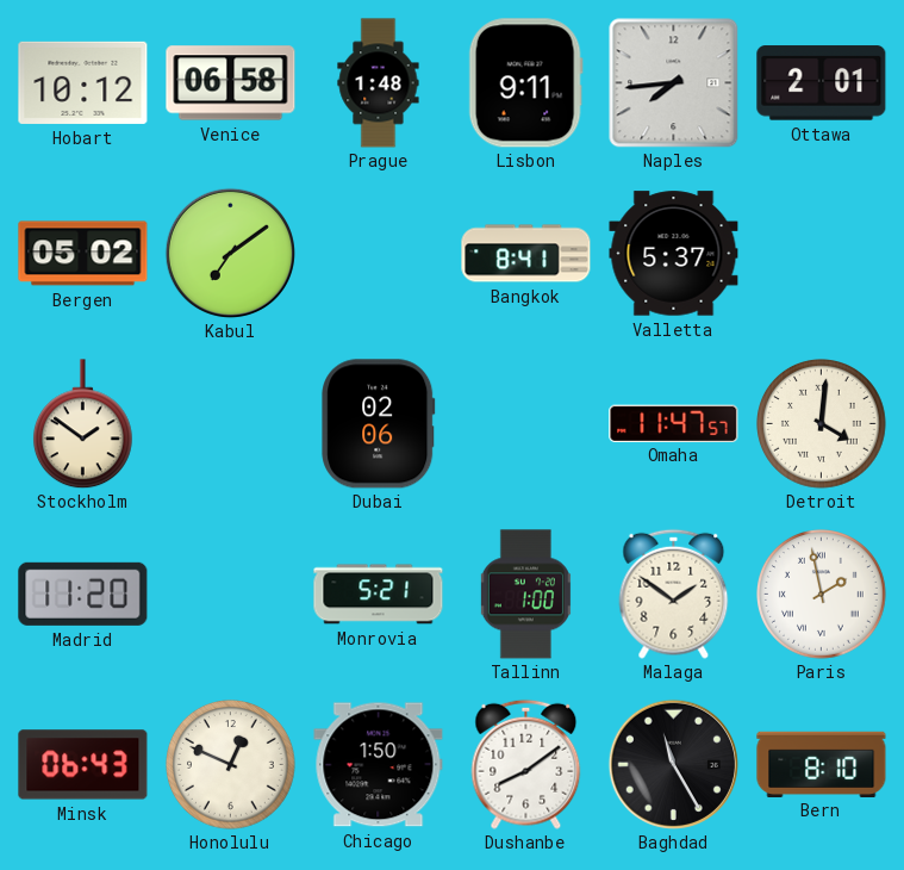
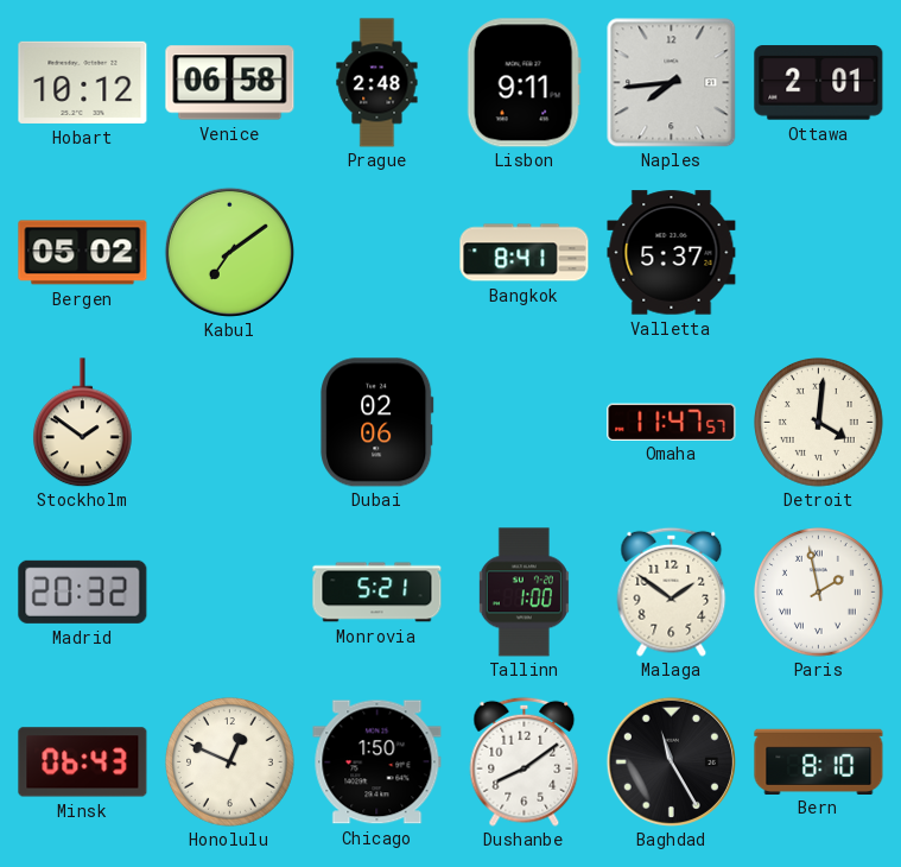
Prague: 1:48 -> 2:48
Madrid: 11:20 -> 20:32
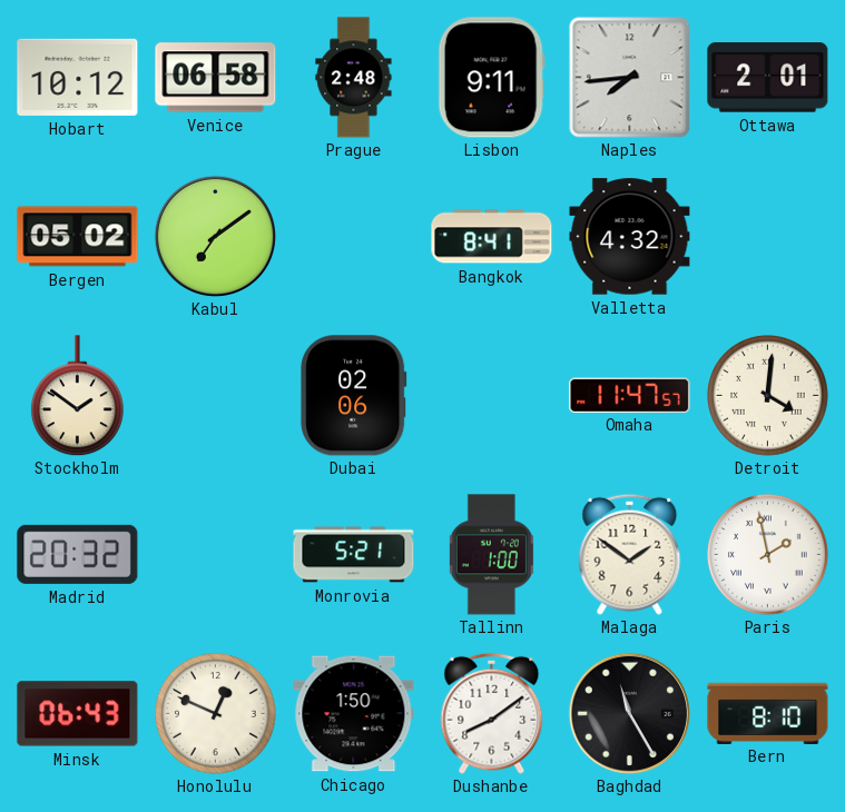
Valletta: 5:37 -> 4:32
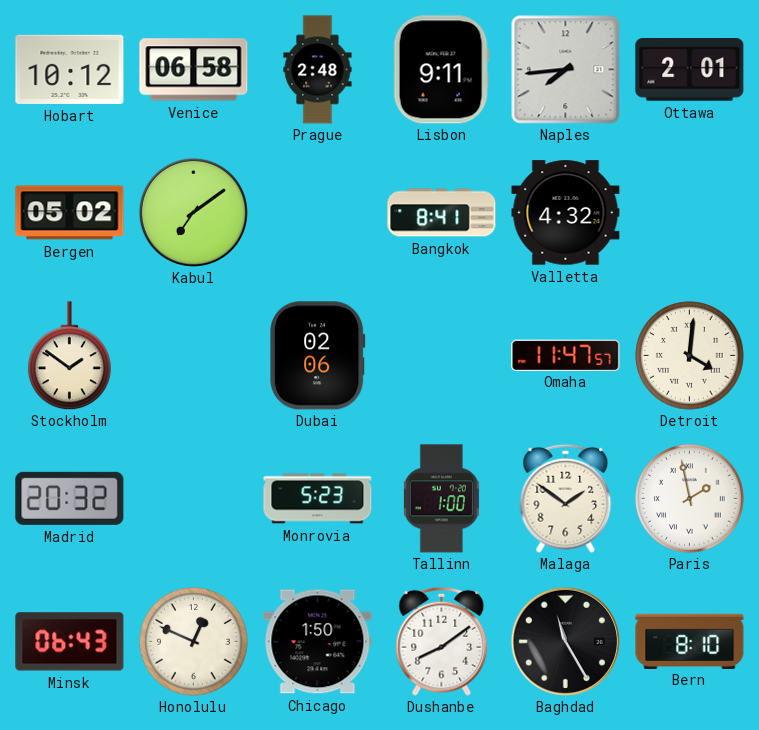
Monrovia: 5:21 -> 5:23
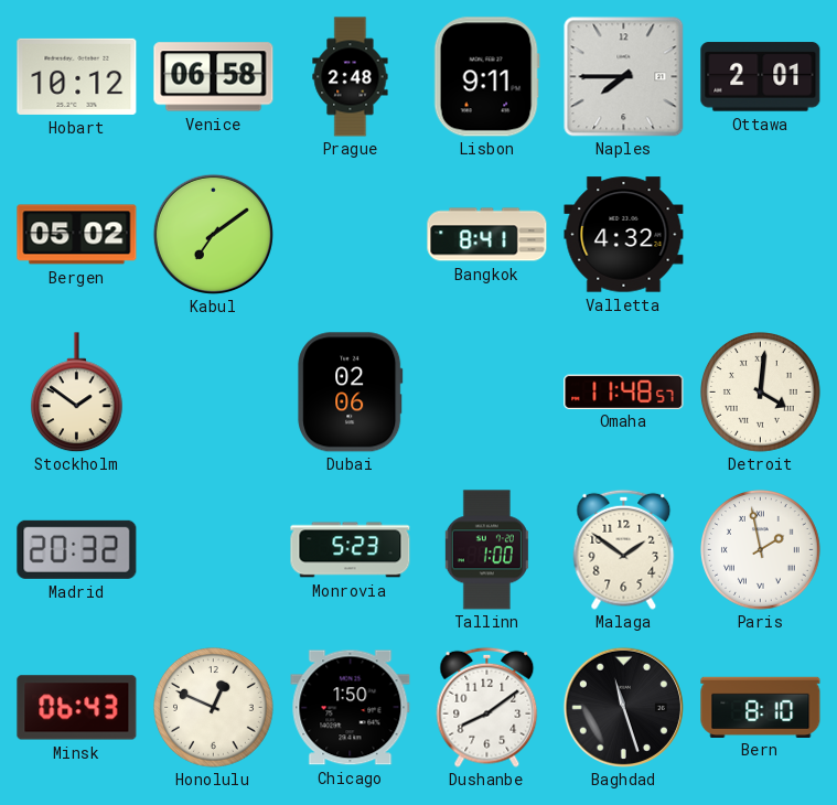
Naples: 7:44 -> 7:45
Omaha: 11:47 -> 11:48
Baghdad: 11:25 -> 11:27
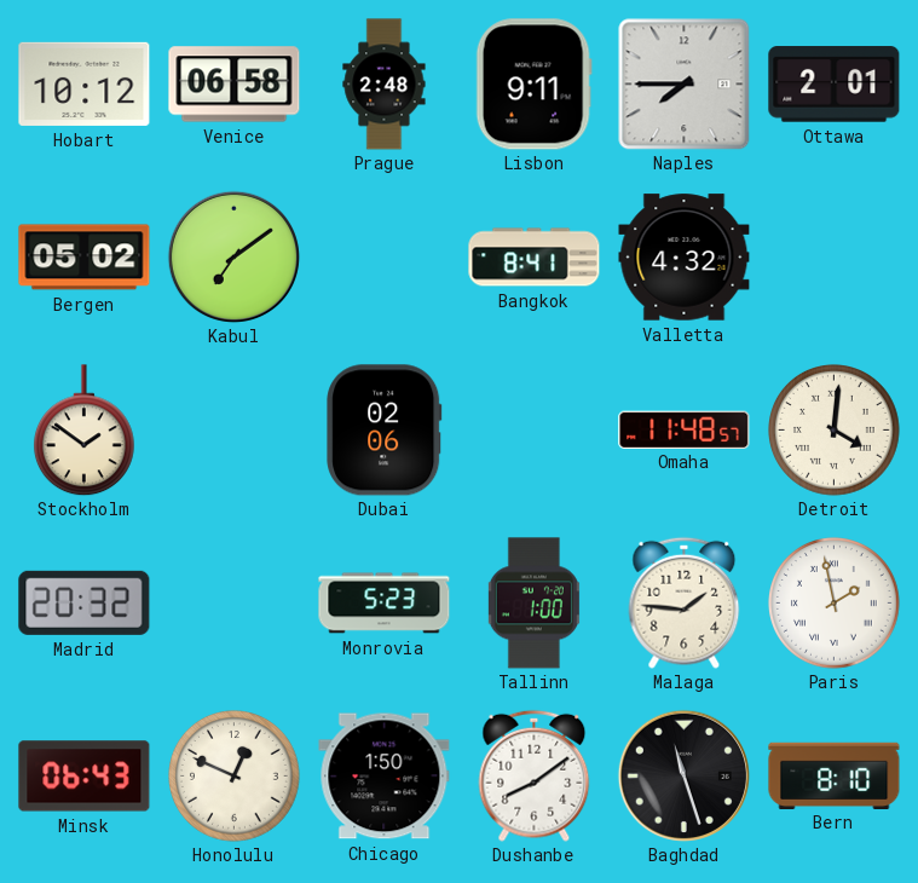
Malaga: 1:51 -> 1:46
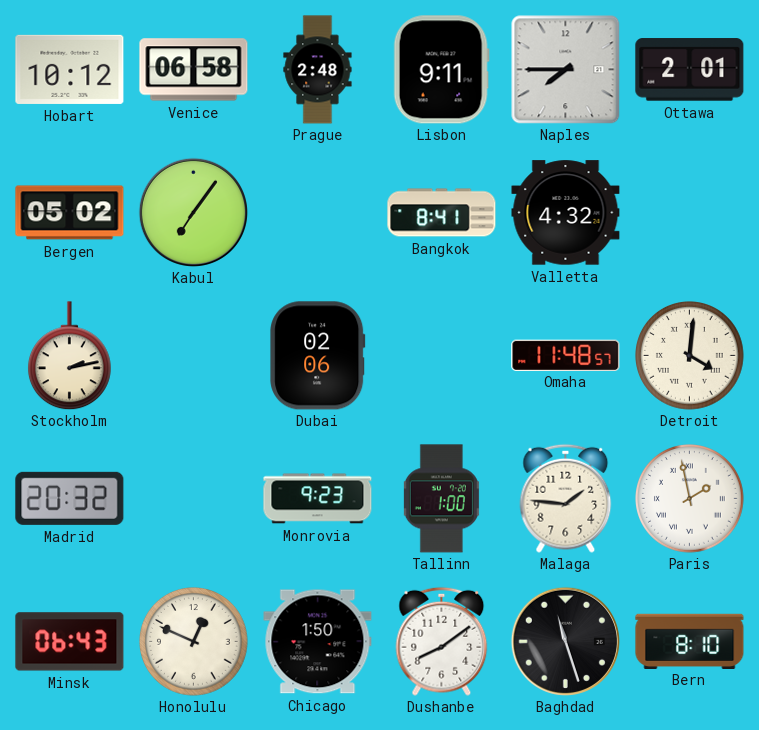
Kabul: 7:09 -> 7:06
Stockholm: 1:51 -> 2:13
Monrovia: 5:23 -> 9:23
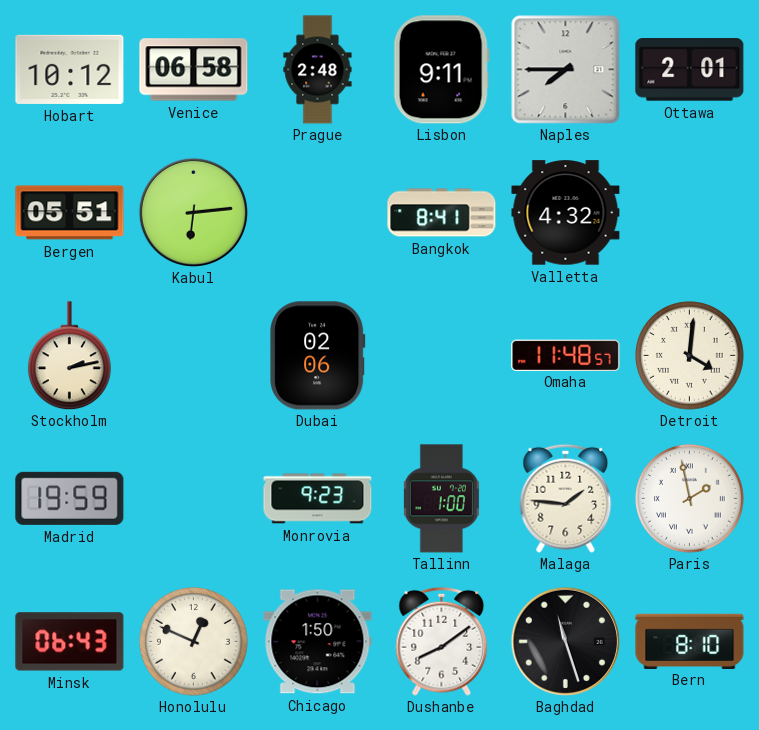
Bergen: 05:02 -> 05:51
Kabul: 7:06 -> 6:14
Madrid: 20:32 -> 19:59
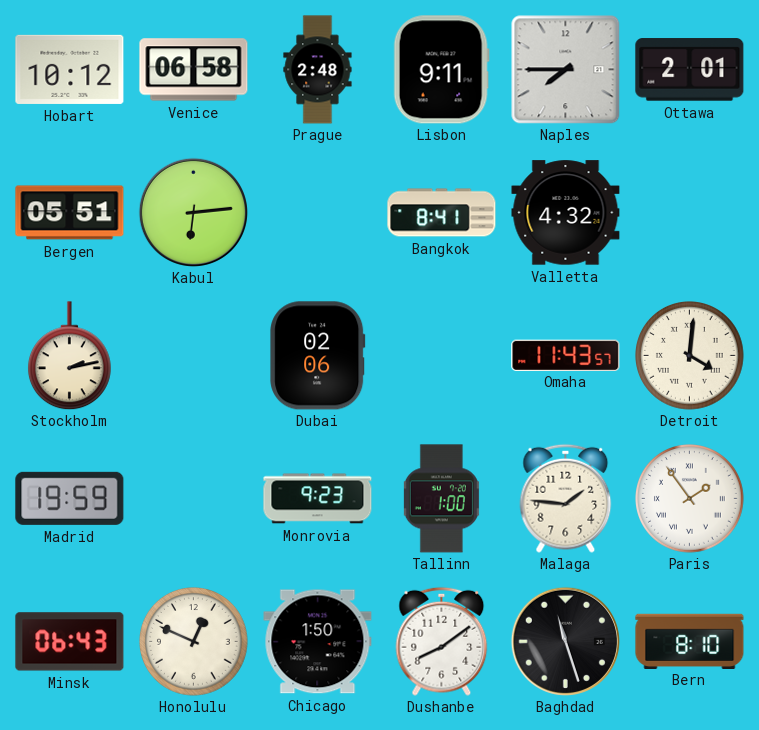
Omaha: 11:48 -> 11:43
Paris: 1:58 -> 1:54
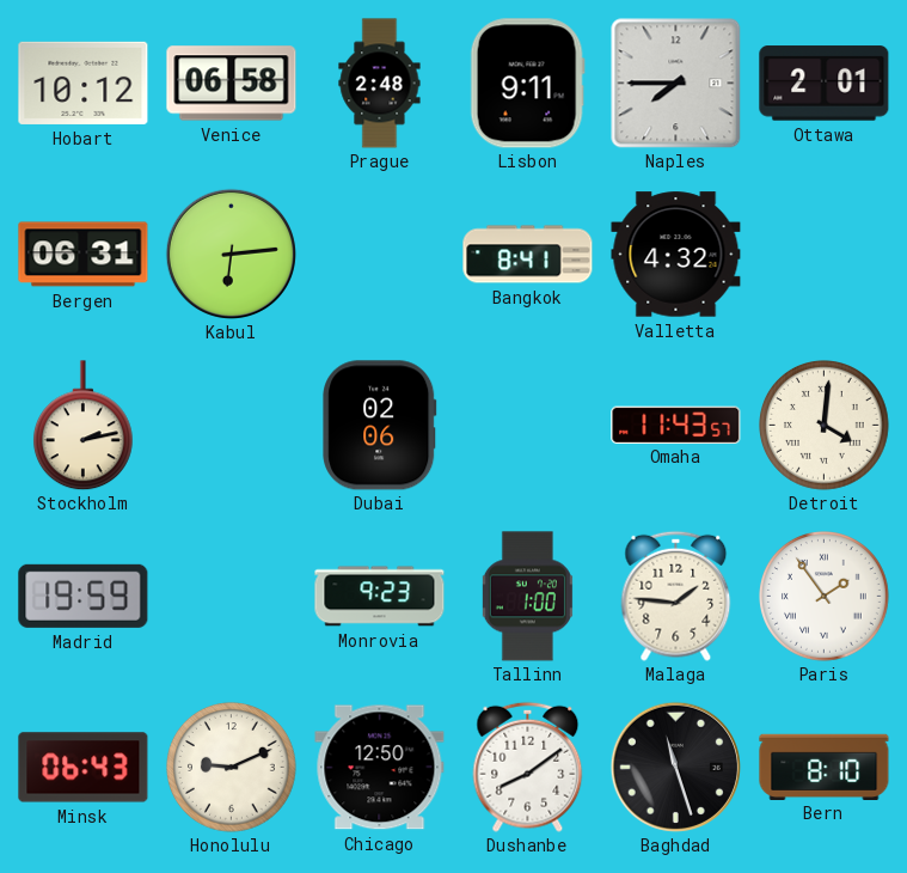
Bergen: 05:51 -> 06:31
Honolulu: 12:49 -> 9:11
Chicago: 1:50 -> 12:50
